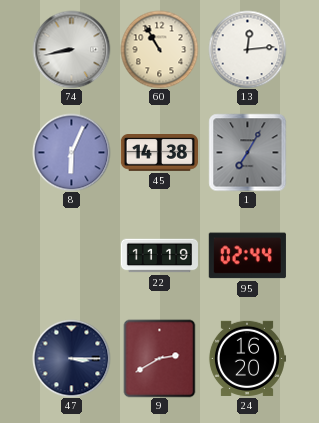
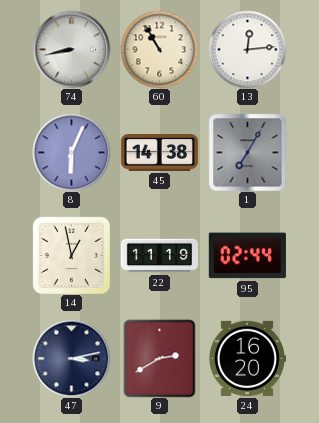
14: none -> 12:58
47: 3:15 -> 3:13
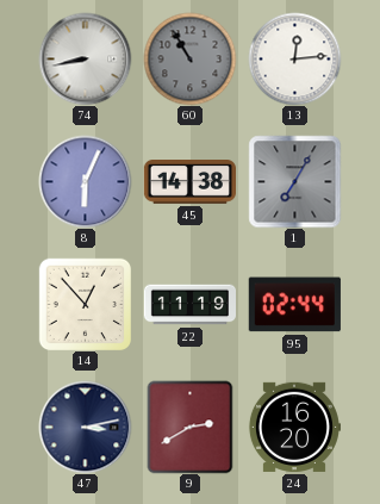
60 dial: cream -> grey
14: 12:58 -> 12:53
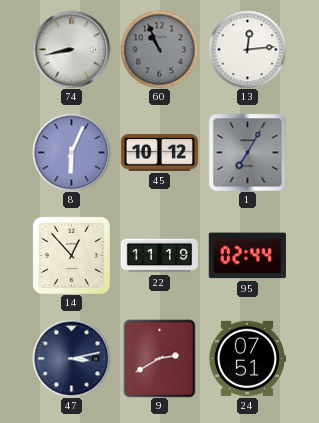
60: 10:55 -> 10:56
45: 14:38 -> 10:12
24: 16:20 -> 07:51
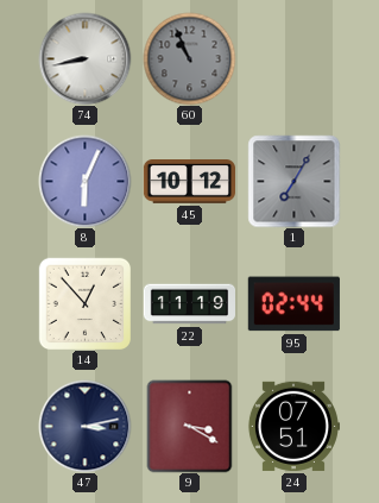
13: 12:14 -> none
9: 2:40 -> 3:20
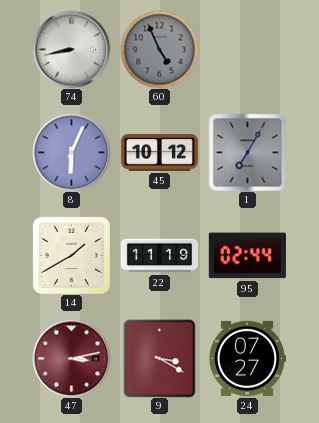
60: 10:56 -> 4:56
14: 12:53 -> 1:40
47 dial: navy -> burgundy
24: 07:51 -> 07:27
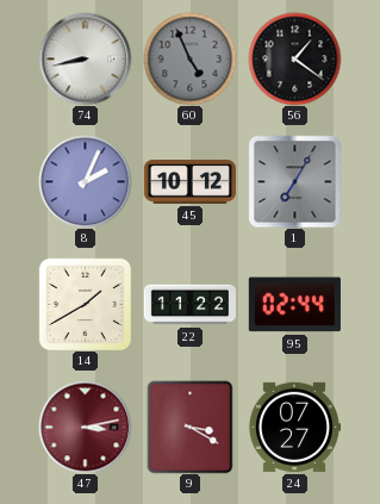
56: none -> 1:21
8: 6:04 -> 2:04
22: 11:19 -> 11:22
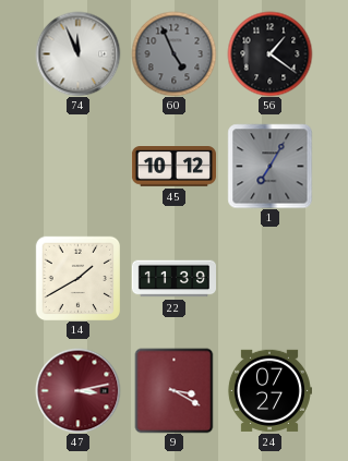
74: 8:43 -> 11:56
8: 2:04 -> none
22: 11:22 -> 11:39
95: 02:44 -> none
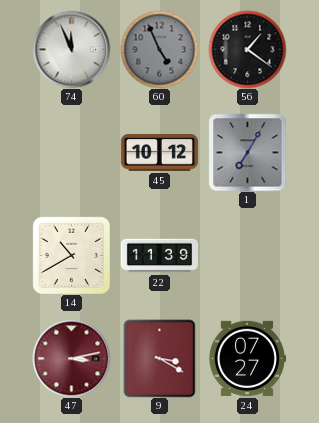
14: 1:40 -> 10:40
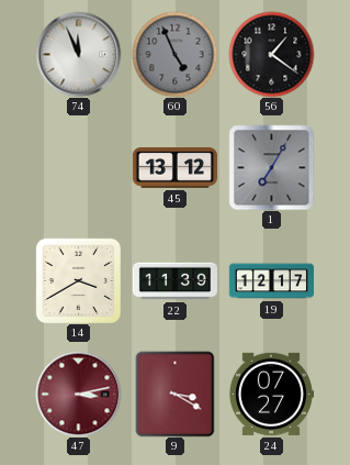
45: 10:12 -> 13:12
14: 10:40 -> 3:40
19: none -> 12:17
